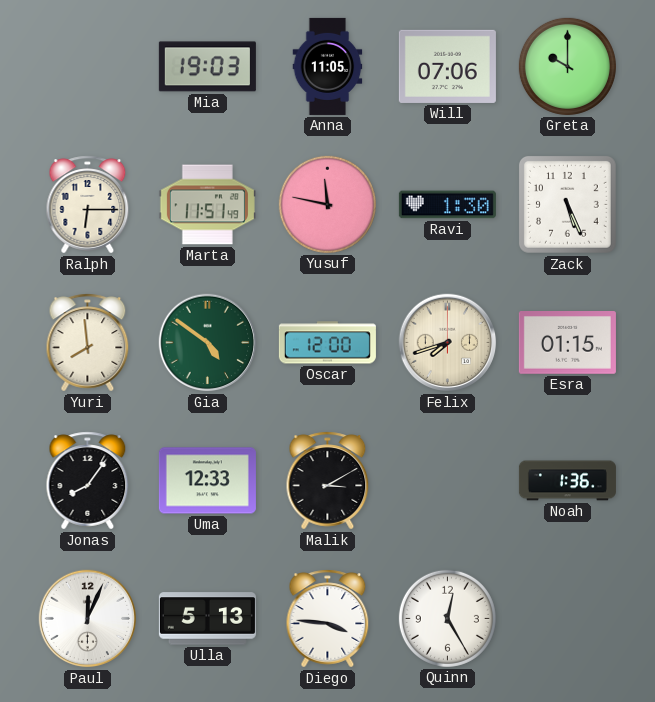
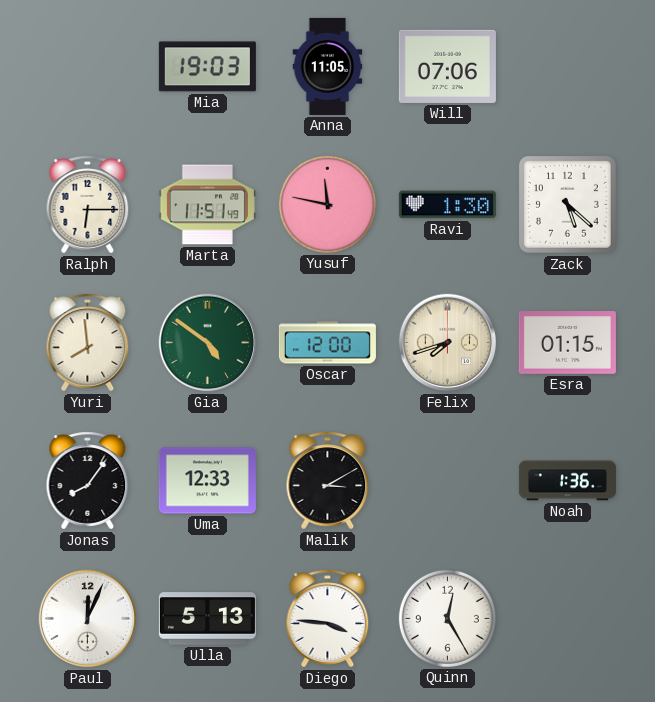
Greta: 10:00 -> none
Zack: 5:26 -> 5:22
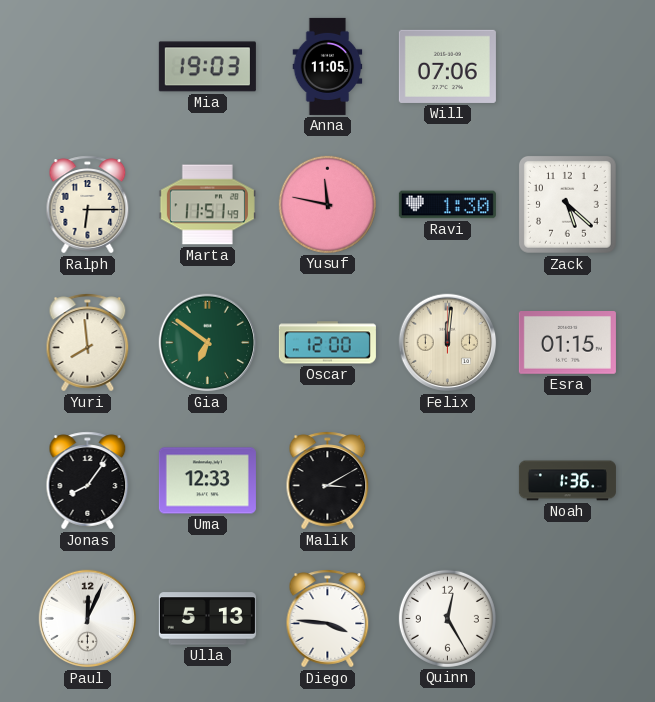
Gia: 4:51 -> 6:51
Felix: 7:42 -> 12:01
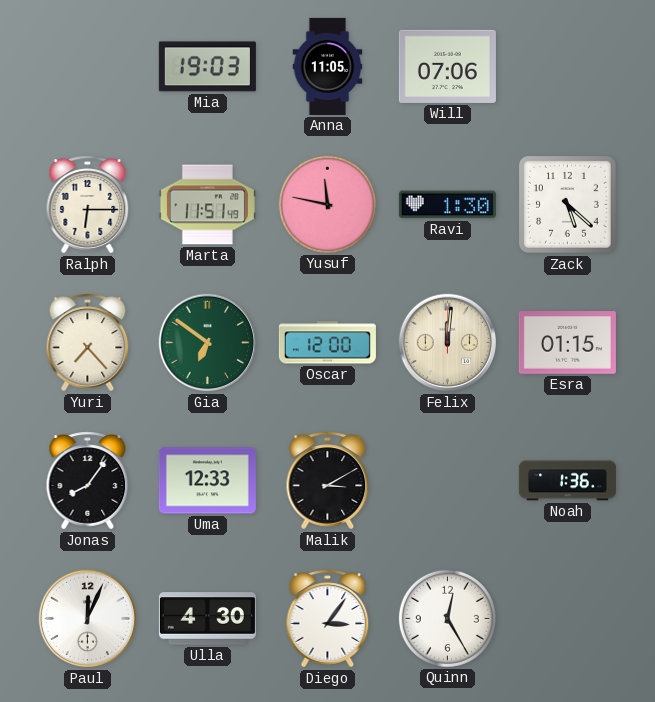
Yuri: 7:59 -> 7:23
Ulla: 5:13 -> 4:30
Diego: 3:46 -> 3:06
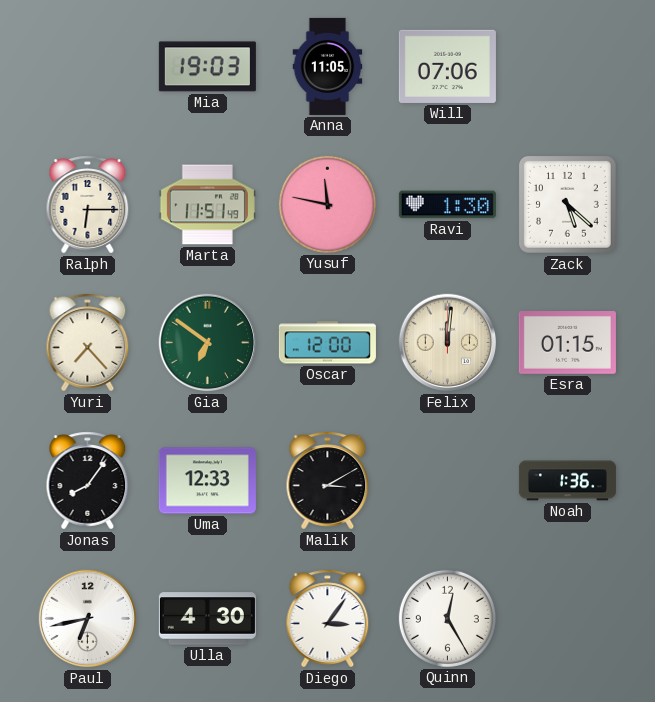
Paul: 12:04 -> 6:43
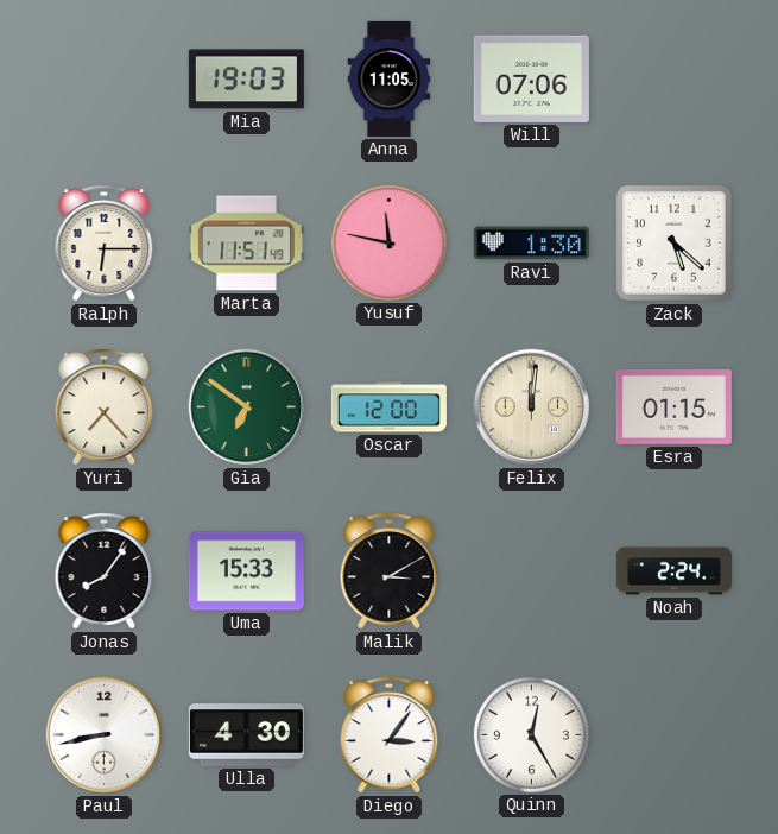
Uma: 12:33 -> 15:33
Noah: 1:36 -> 2:24
Paul: 6:43 -> 8:43
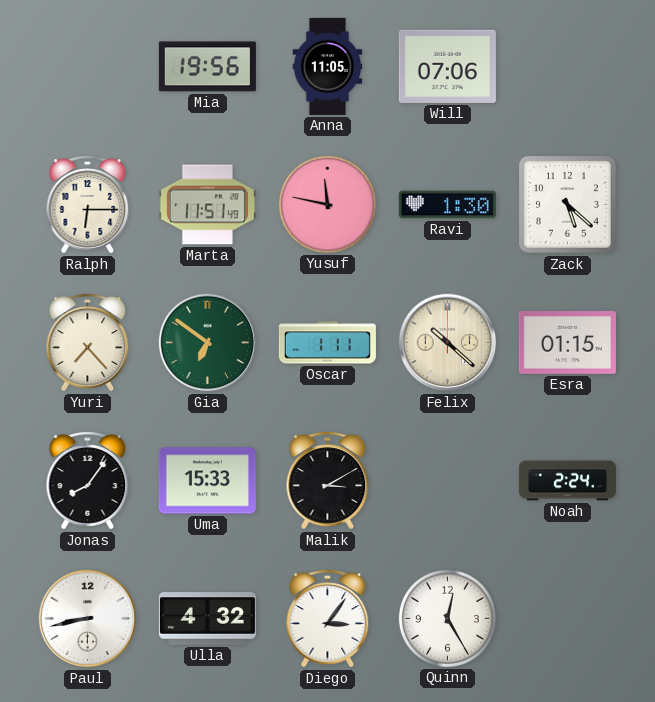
Mia: 19:03 -> 19:56
Oscar: 12:00 -> 1:11
Felix: 12:01 -> 10:22
Ulla: 4:30 -> 4:32
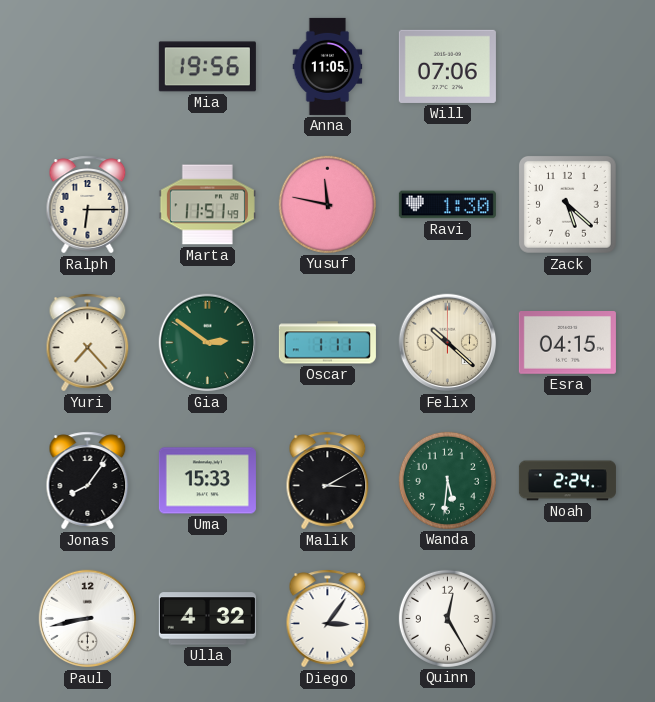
Gia: 6:51 -> 2:51
Esra: 01:15 -> 04:15
Wanda: none -> 5:31
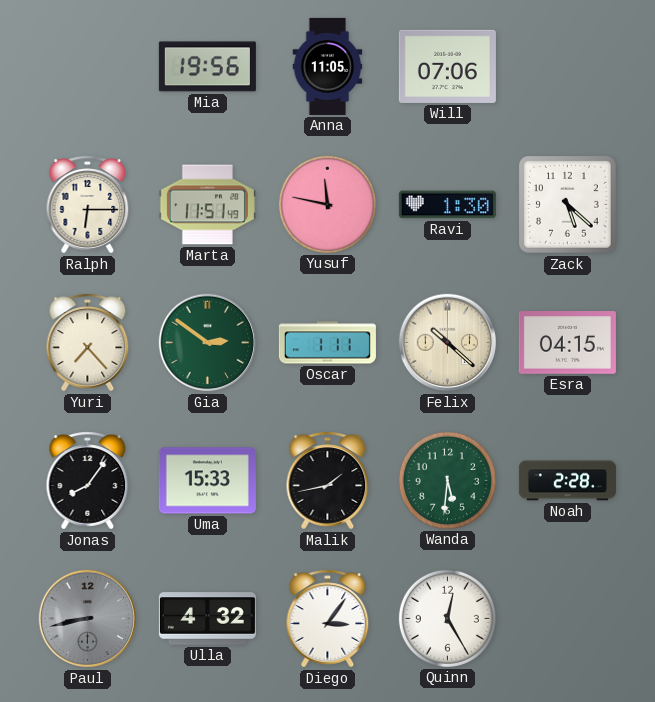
Malik: 3:10 -> 1:43
Noah: 2:24 -> 2:28
Paul dial: white -> grey
